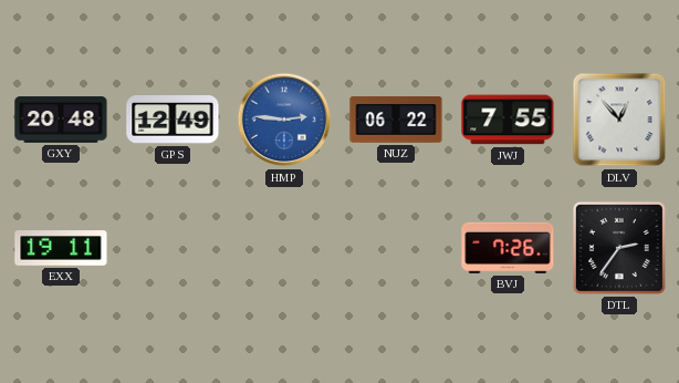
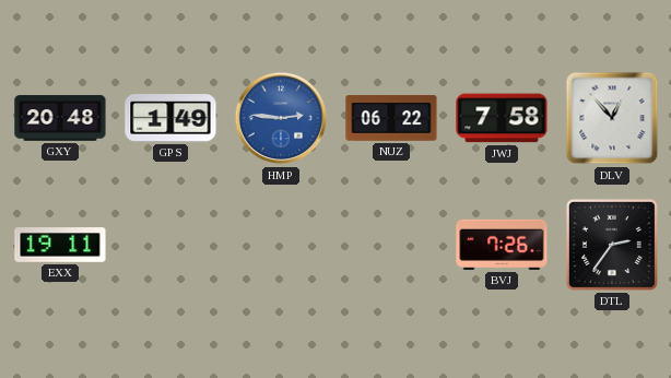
GPS: 12:49 -> 1:49
JWJ: 7:55 -> 7:58
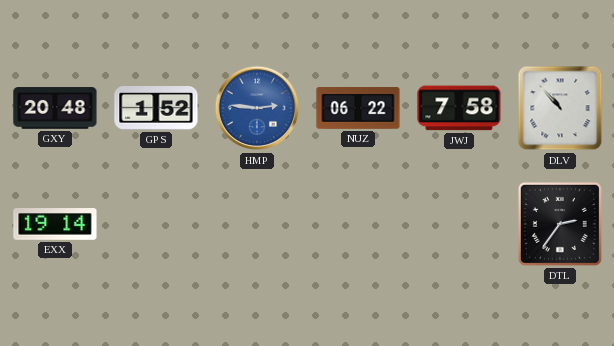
GPS: 1:49 -> 1:52
DLV: 12:53 -> 10:53
EXX: 19:11 -> 19:14
BVJ: 7:26 -> none
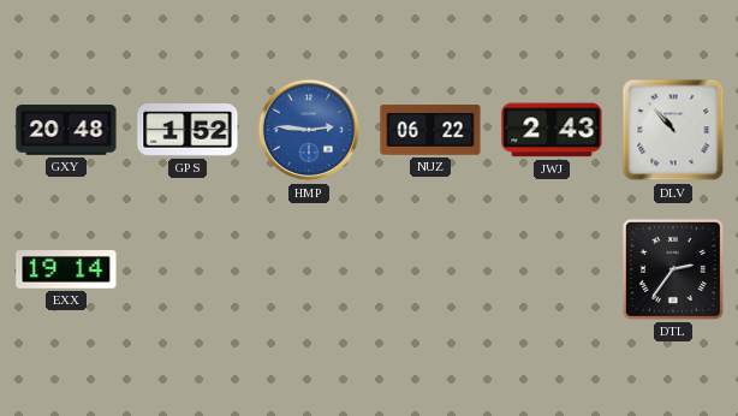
JWJ: 7:58 -> 2:43
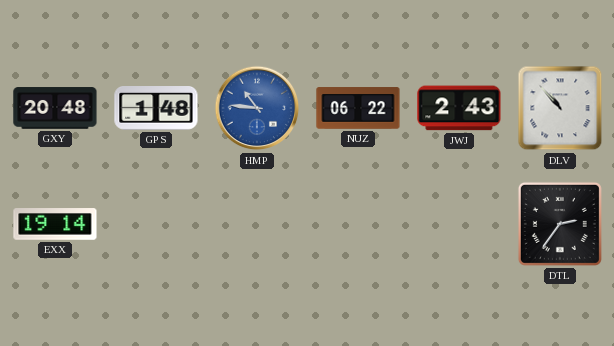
GPS: 1:52 -> 1:48
HMP: 2:46 -> 10:46
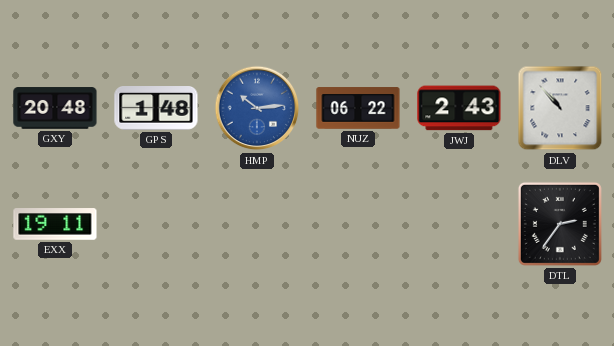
HMP: 10:46 -> 10:14
EXX: 19:14 -> 19:11
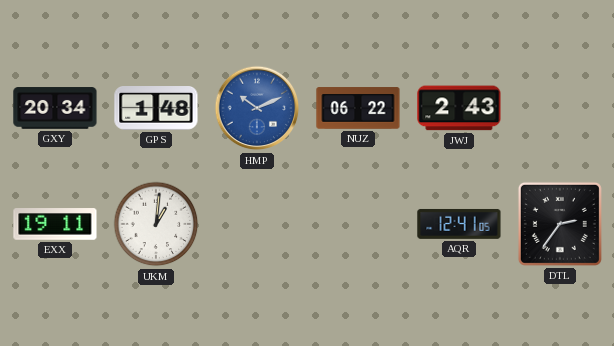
GXY: 20:48 -> 20:34
HMP: 10:14 -> 10:11
DLV: 10:53 -> none
UKM: none -> 1:01
AQR: none -> 12:41
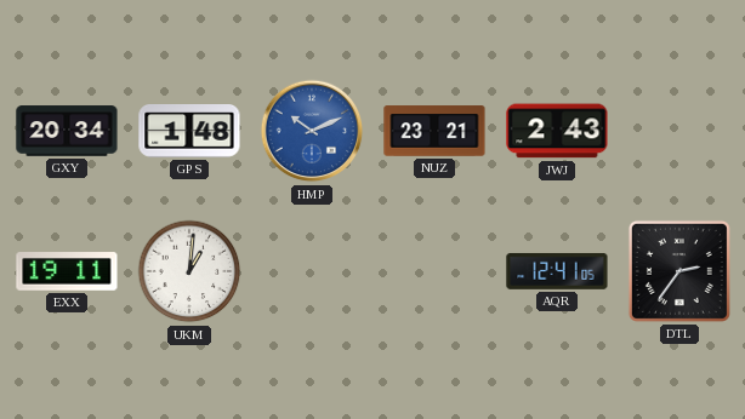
NUZ: 06:22 -> 23:21
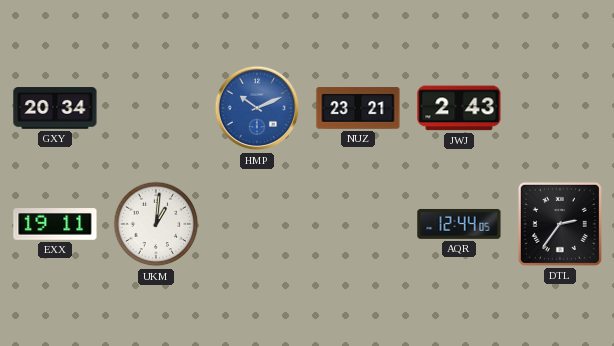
GPS: 1:48 -> none
AQR: 12:41 -> 12:44
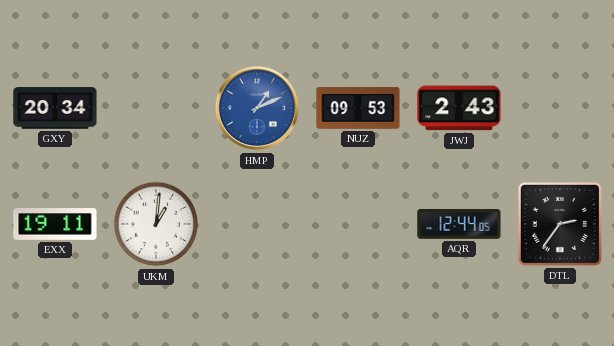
HMP: 10:11 -> 1:11
NUZ: 23:21 -> 09:53
